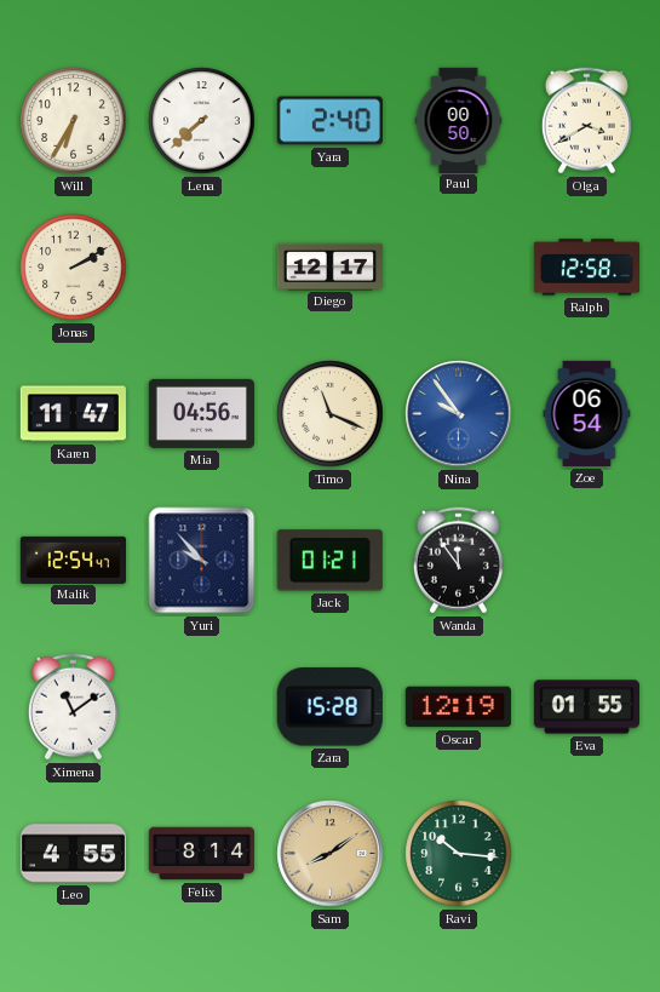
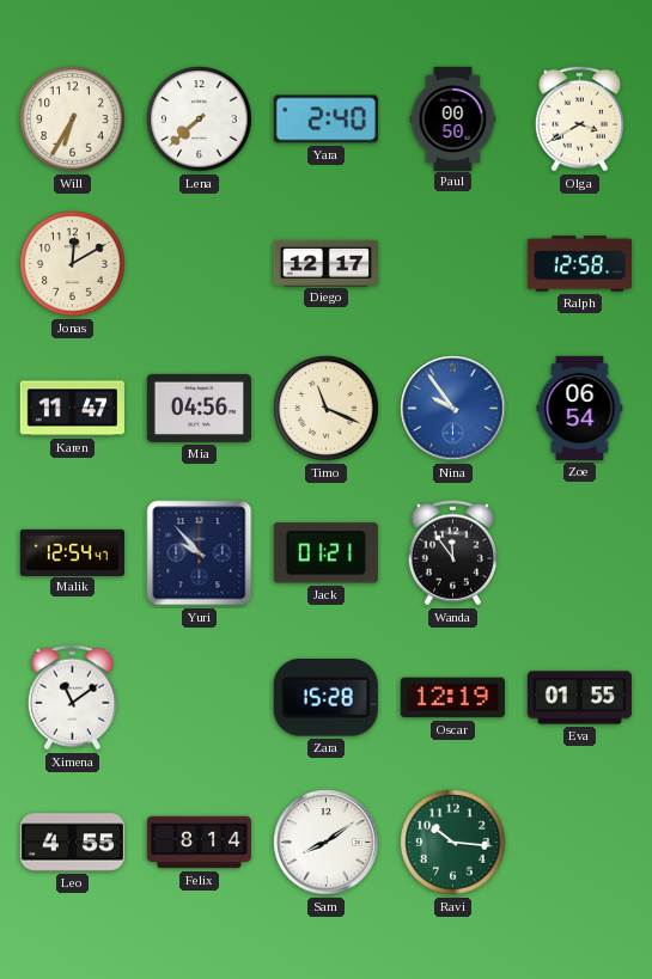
Jonas: 2:10 -> 12:10
Sam dial: champagne -> white
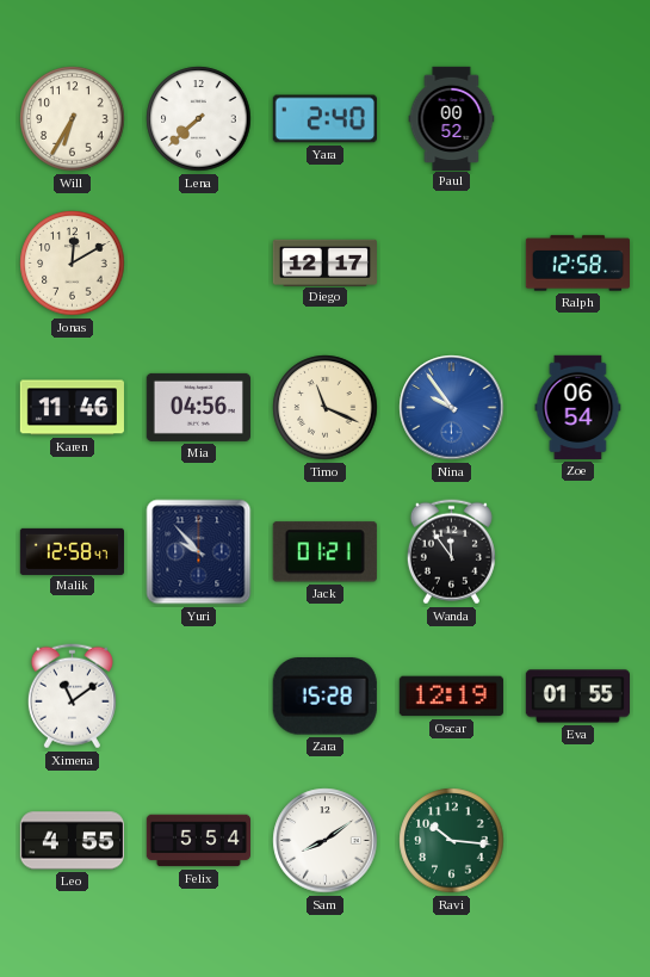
Paul: 00:50 -> 00:52
Olga: 3:40 -> none
Karen: 11:47 -> 11:46
Malik: 12:54 -> 12:58
Felix: 8:14 -> 5:54
